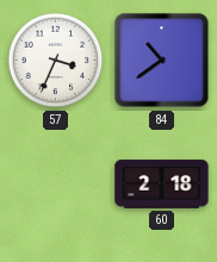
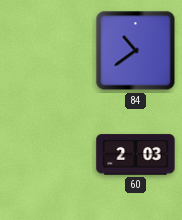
57: 3:34 -> none
60: 2:18 -> 2:03
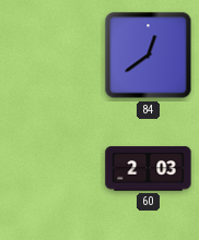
84: 10:39 -> 12:39
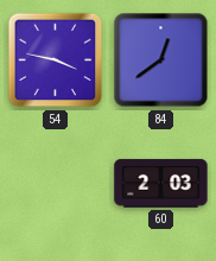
54: none -> 3:47
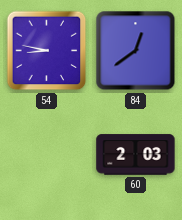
54: 3:47 -> 8:47
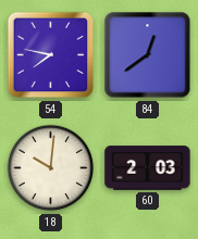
54: 8:47 -> 7:47
18: none -> 10:01
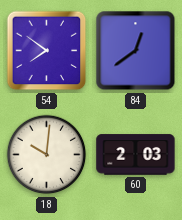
54: 7:47 -> 7:51
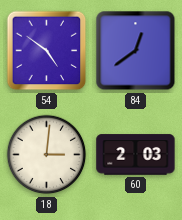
54: 7:51 -> 4:51
18: 10:01 -> 3:01
